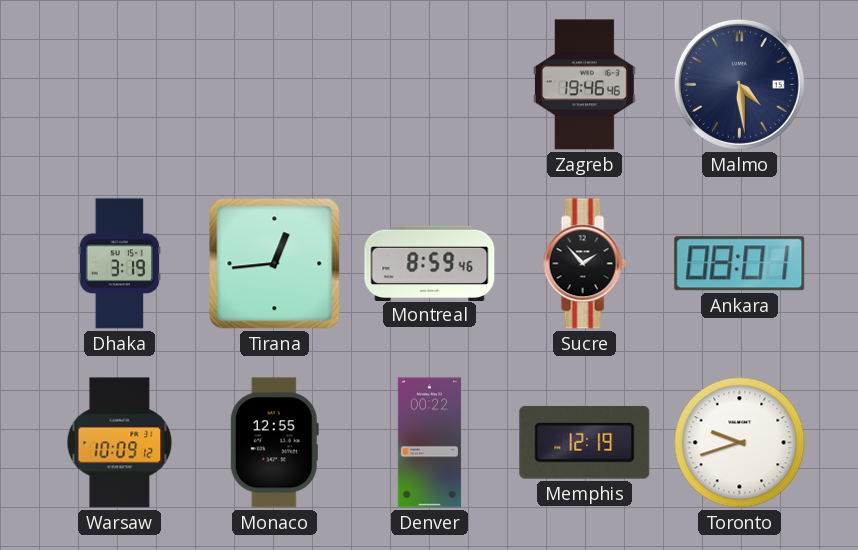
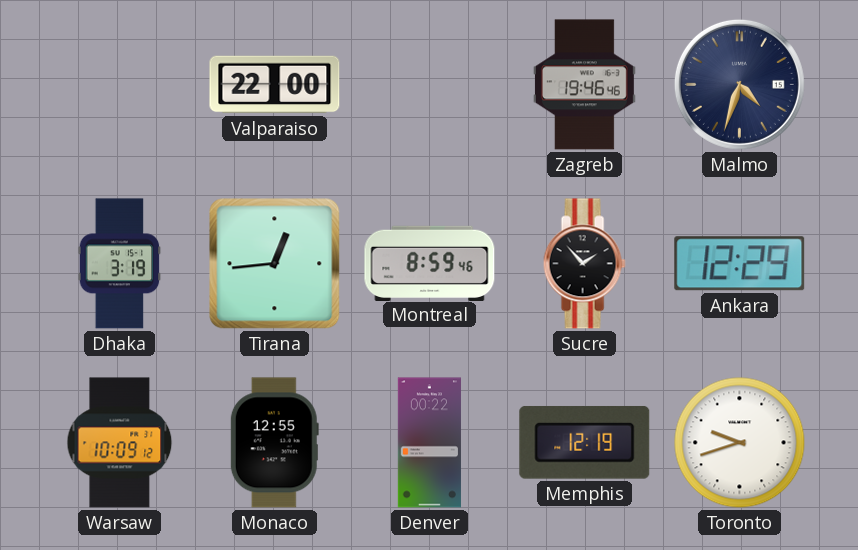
Valparaiso: none -> 22:00
Malmo: 4:29 -> 4:33
Ankara: 08:01 -> 12:29
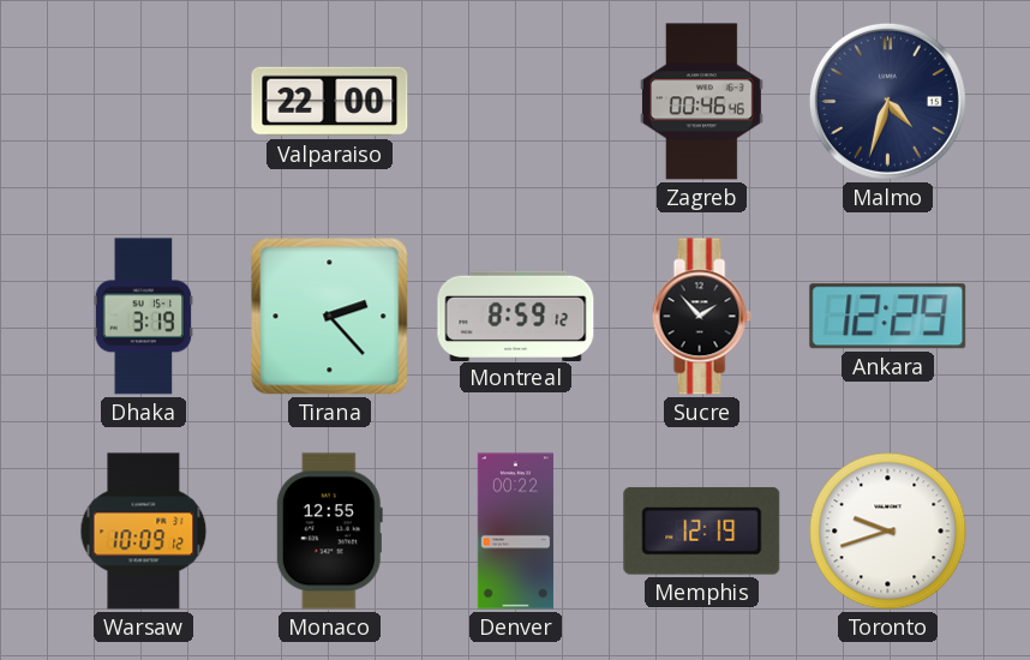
Zagreb: 19:46 -> 00:46
Tirana: 12:44 -> 2:23
Montreal: 8:59:46 -> 8:59:12
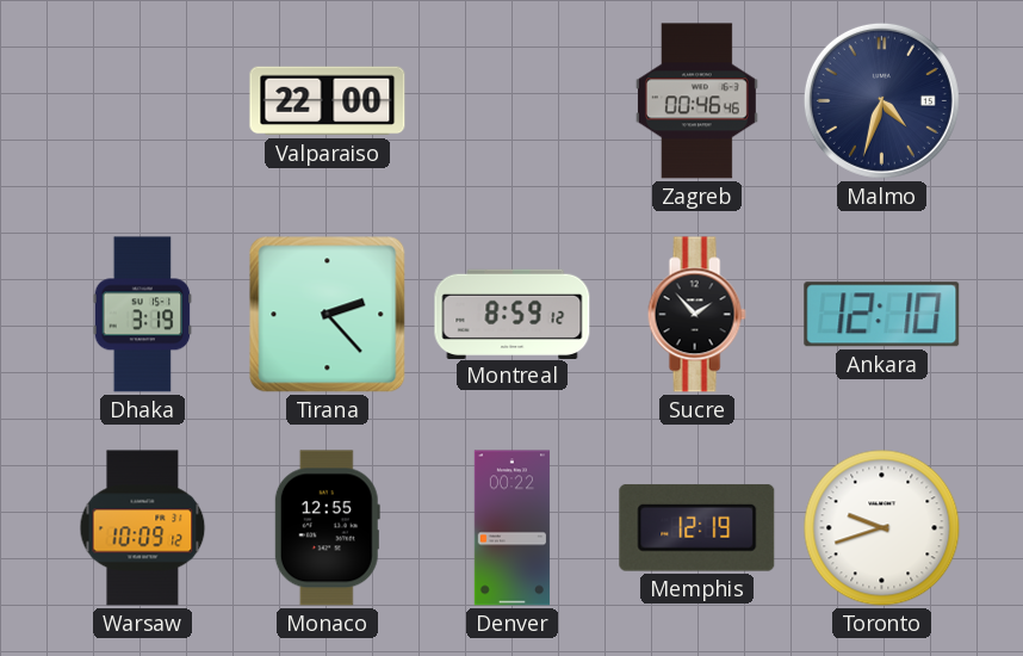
Ankara: 12:29 -> 12:10
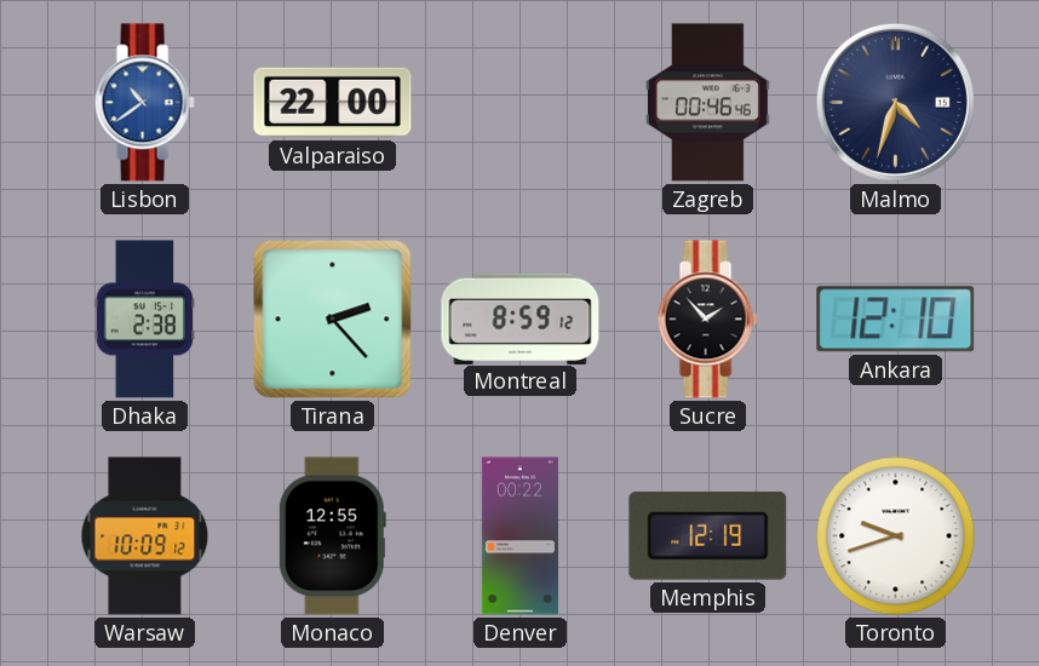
Lisbon: none -> 10:39
Dhaka: 3:19 -> 2:38
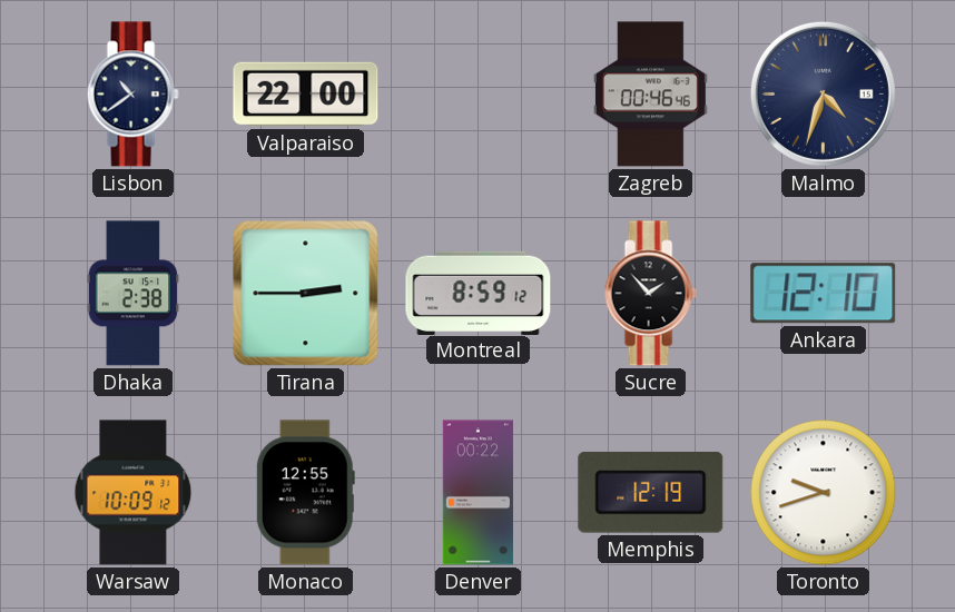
Lisbon dial: blue -> navy
Tirana: 2:23 -> 2:45
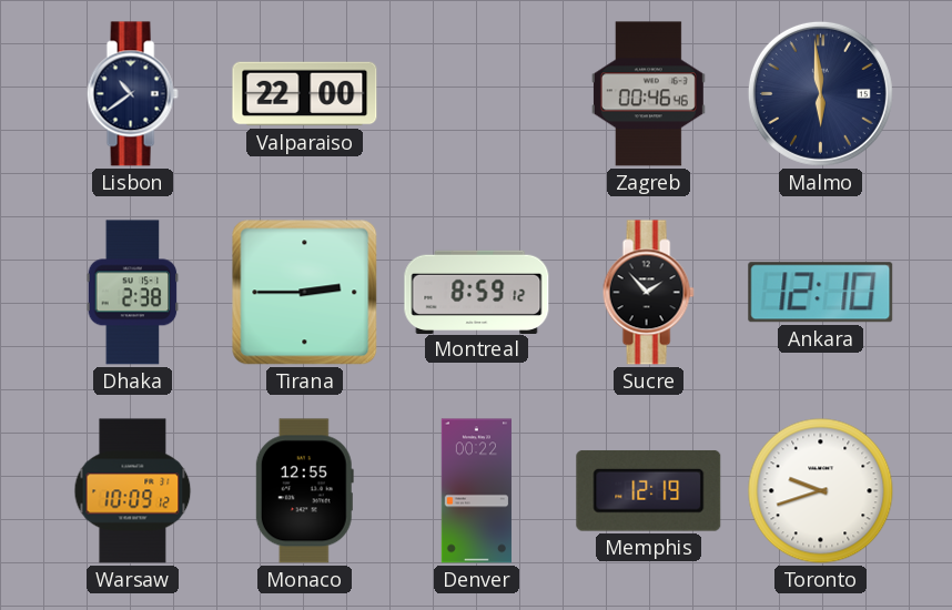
Malmo: 4:33 -> 5:59
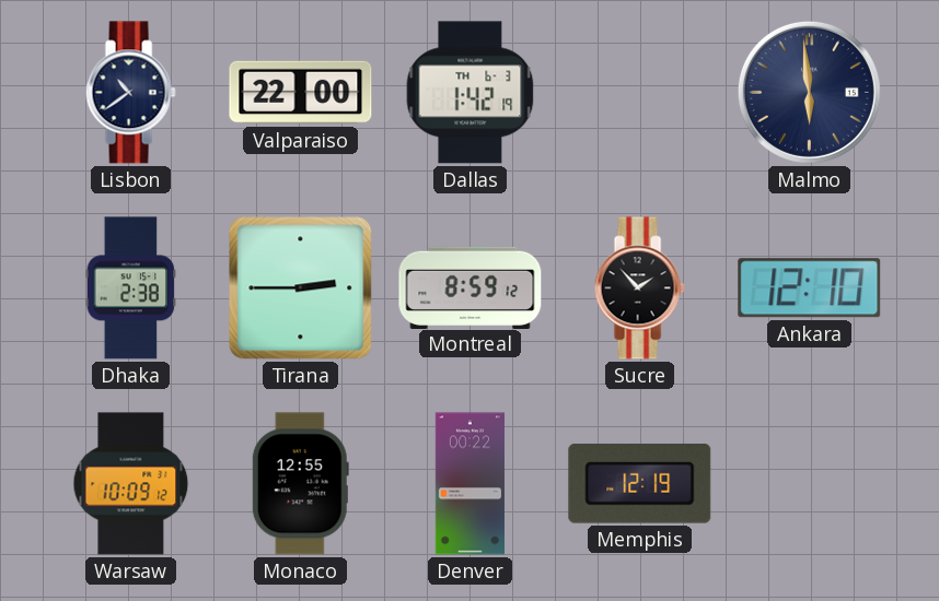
Dallas: none -> 1:42
Zagreb: 00:46 -> none
Toronto: 9:42 -> none
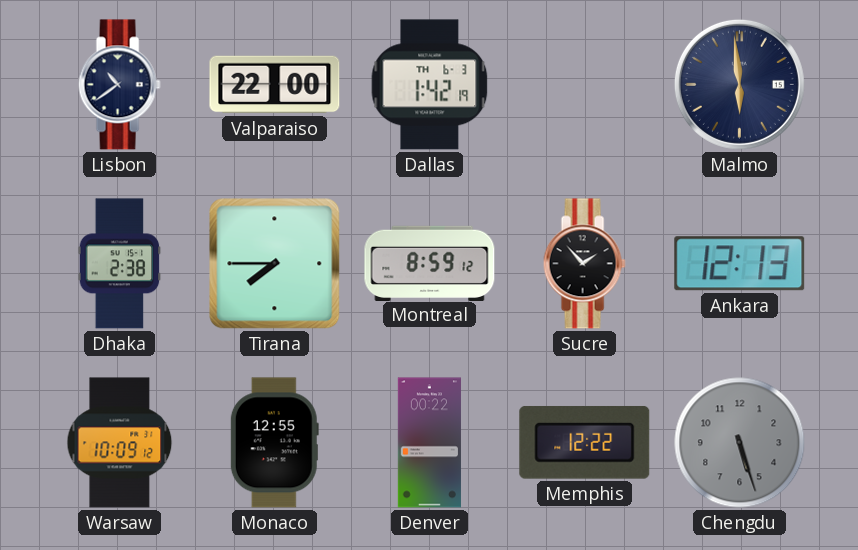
Tirana: 2:45 -> 7:45
Ankara: 12:10 -> 12:13
Memphis: 12:19 -> 12:22
Chengdu: none -> 5:27
